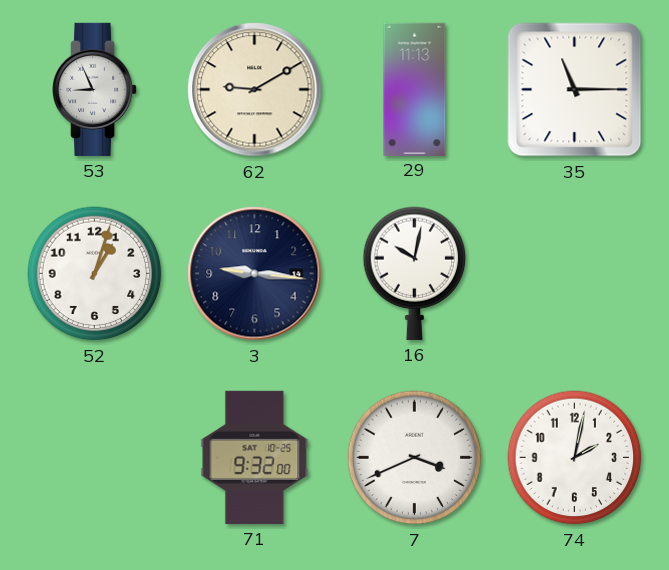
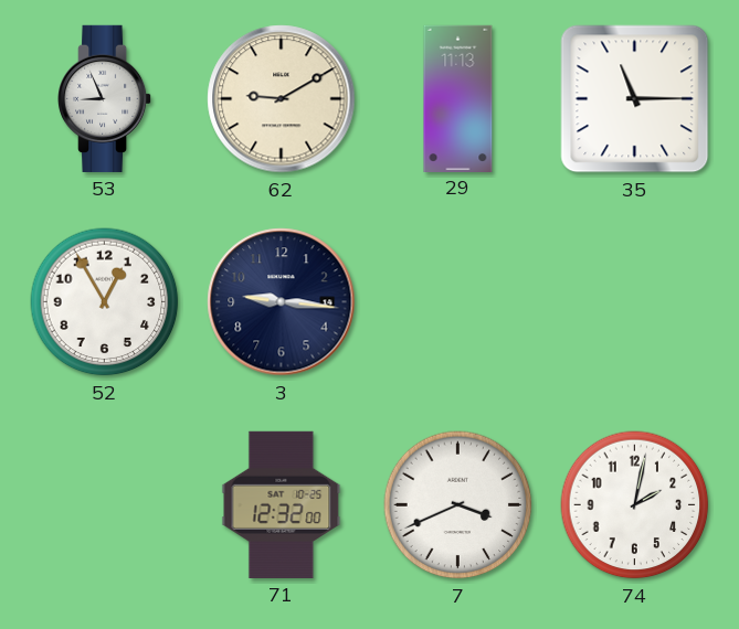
52: 1:03 -> 12:55
16: 10:02 -> none
71: 9:32 -> 12:32
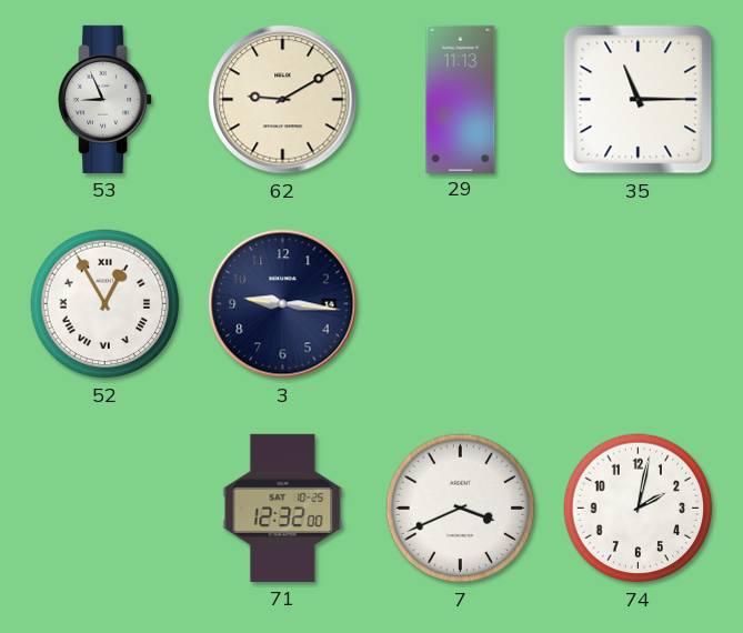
52 numerals: Arabic -> Roman
